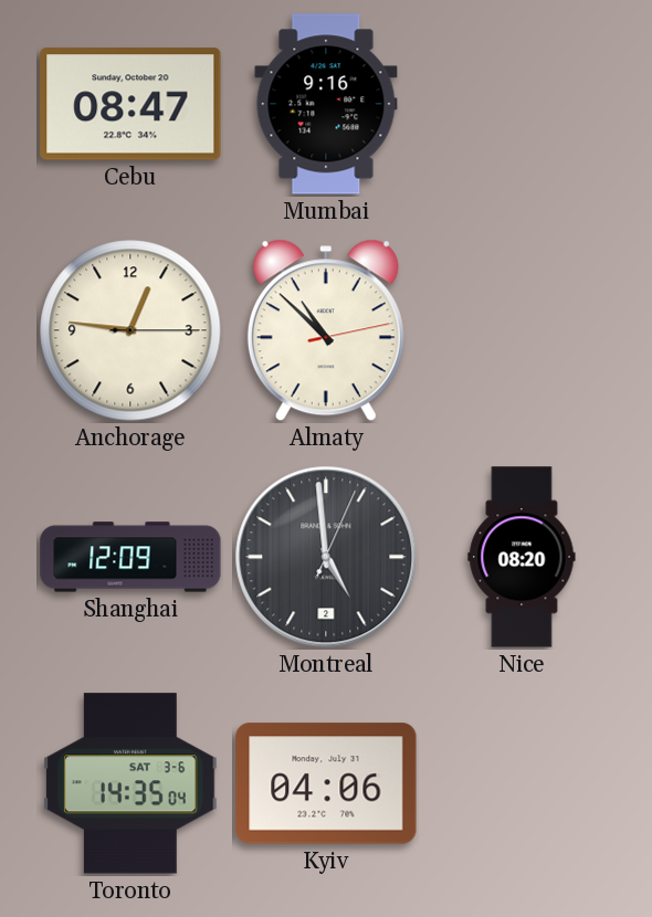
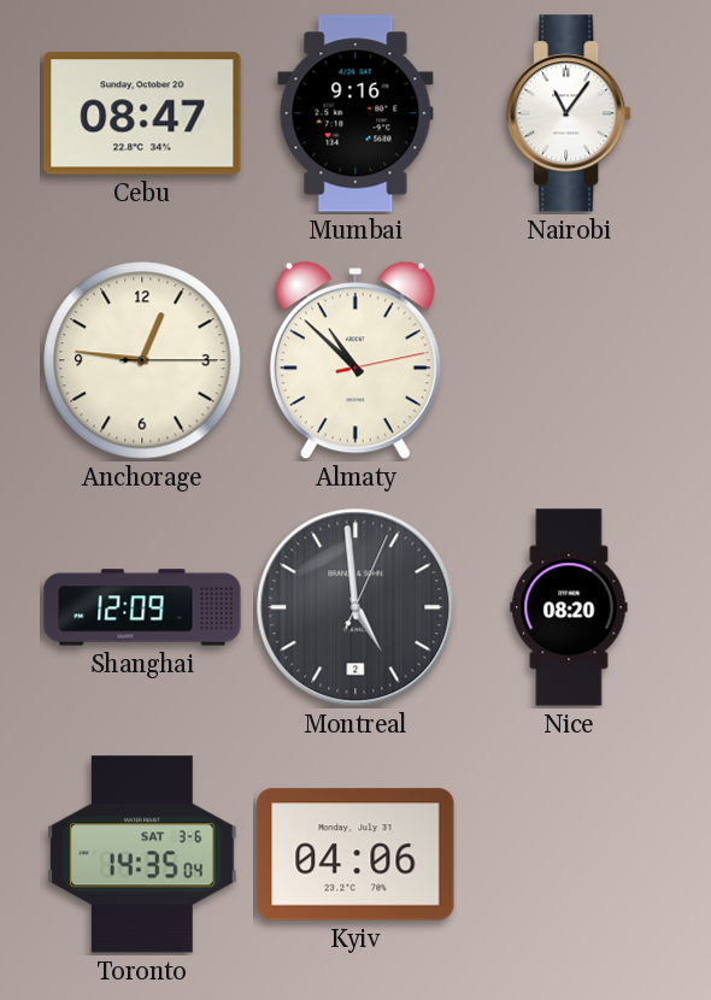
Nairobi: none -> 11:06
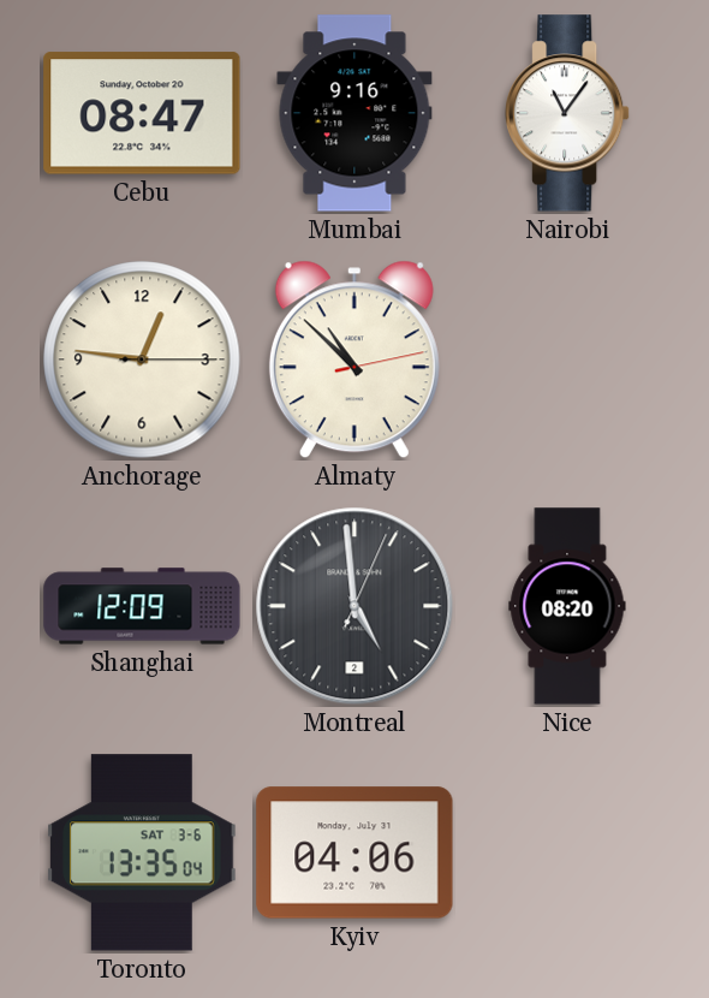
Toronto: 14:35 -> 13:35
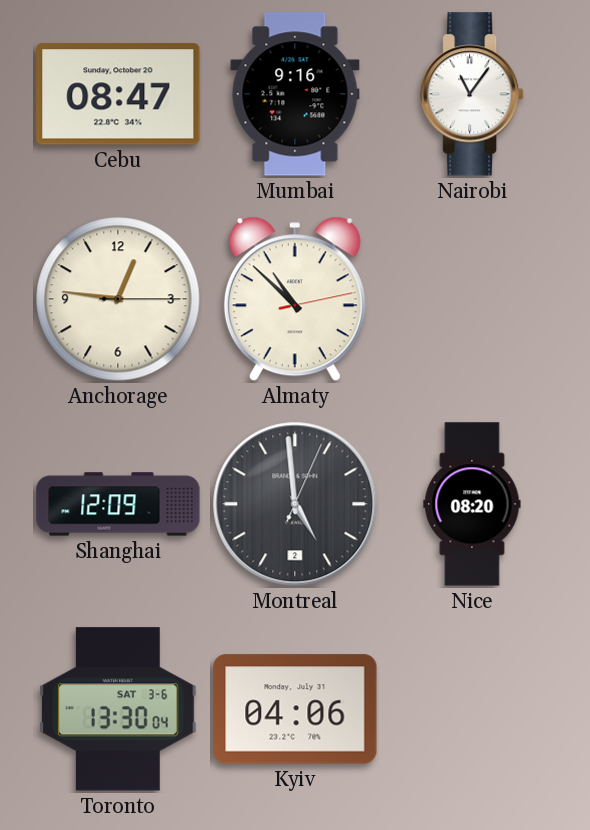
Toronto: 13:35 -> 13:30
